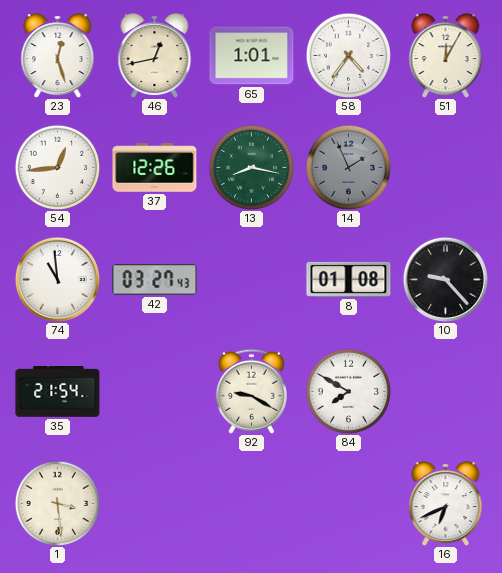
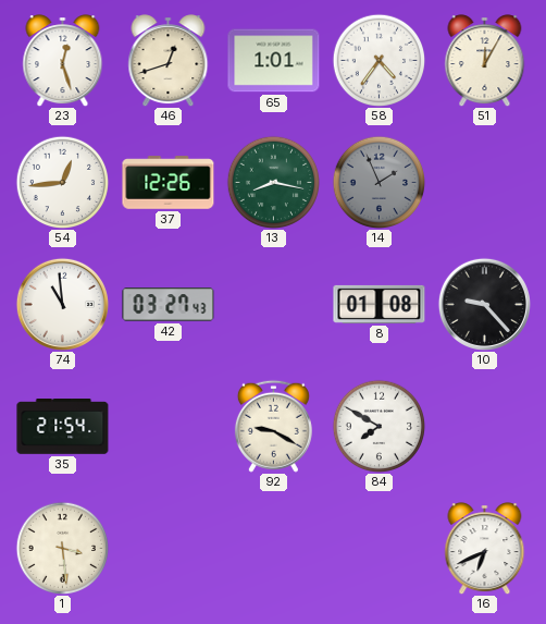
46: 12:43 -> 12:42
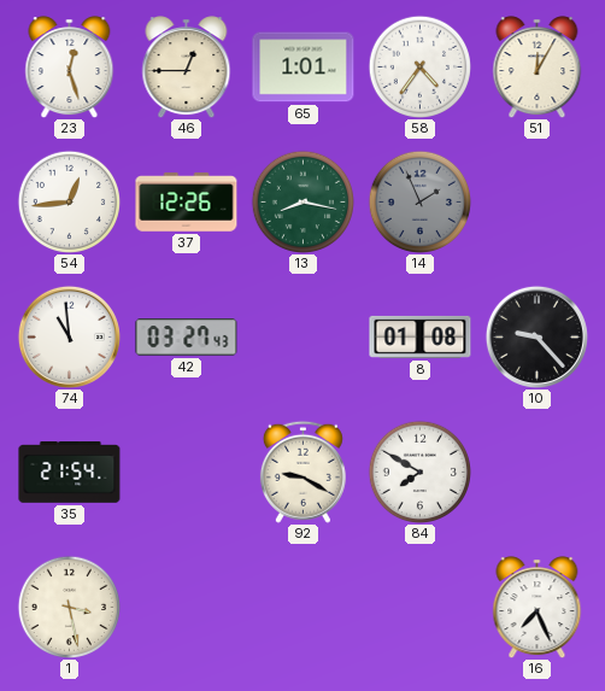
46: 12:42 -> 12:45
1: 3:29 -> 3:28
16: 6:41 -> 7:26
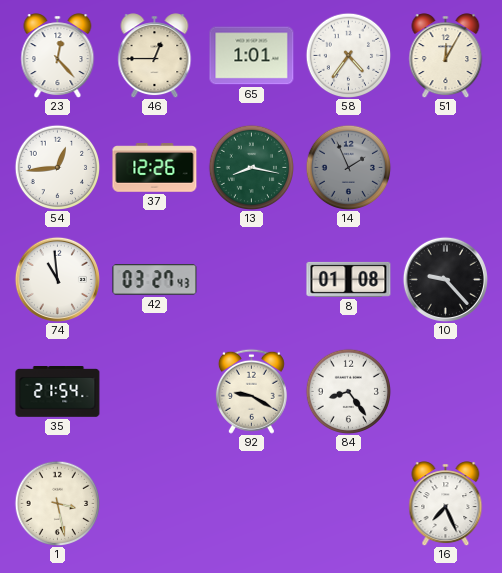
23: 12:27 -> 12:23
84: 7:50 -> 8:24
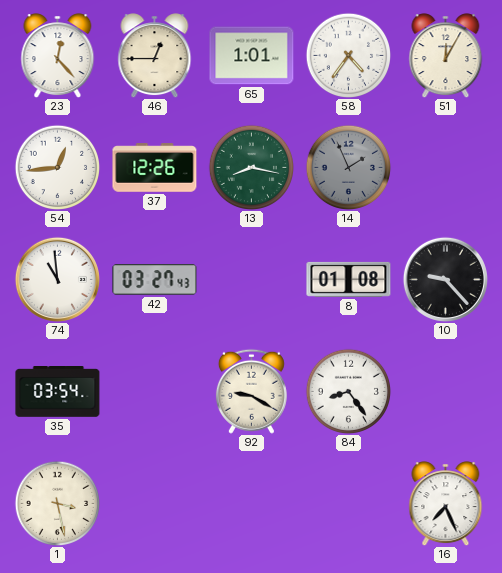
35: 21:54 -> 03:54
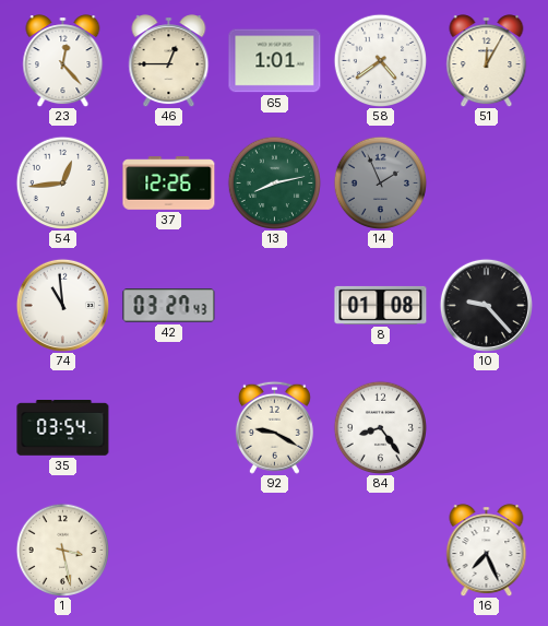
58: 4:36 -> 4:39
13: 8:17 -> 8:13
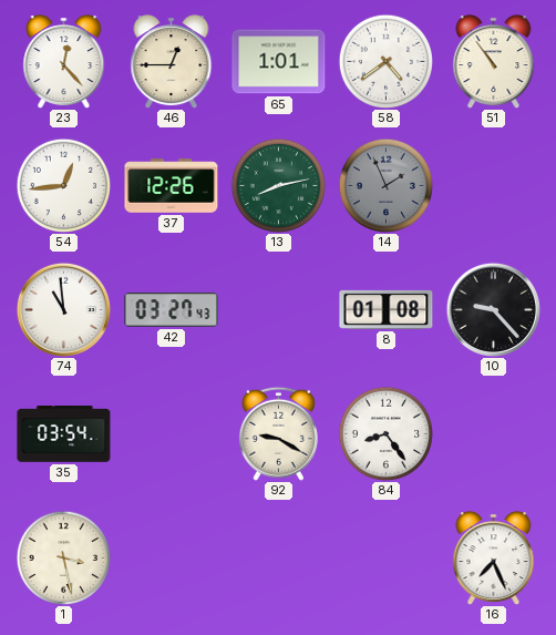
51: 12:05 -> 10:54
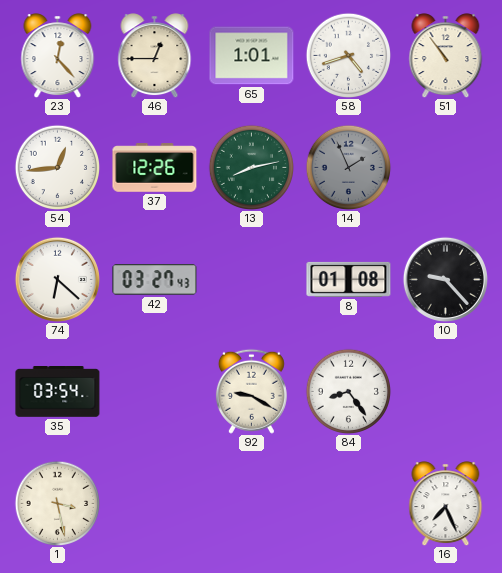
58: 4:39 -> 4:42
74: 10:59 -> 6:22
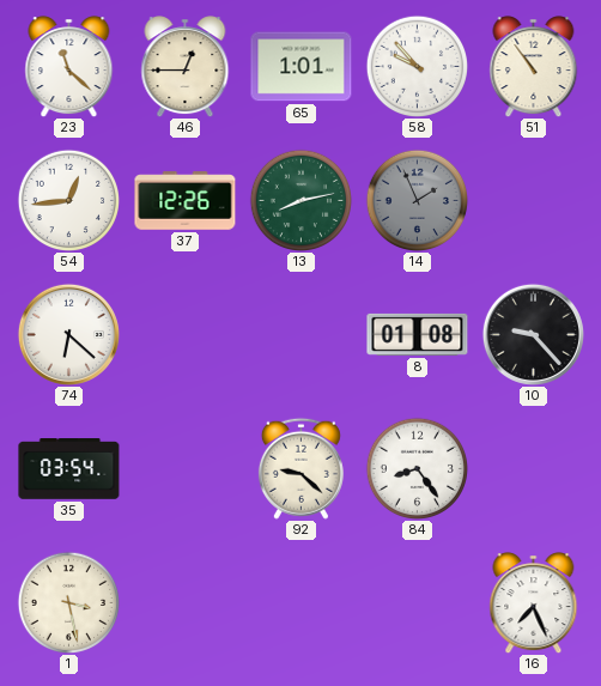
23: 12:23 -> 11:22
58: 4:42 -> 9:53
42: 03:27 -> none
92: 9:20 -> 9:22
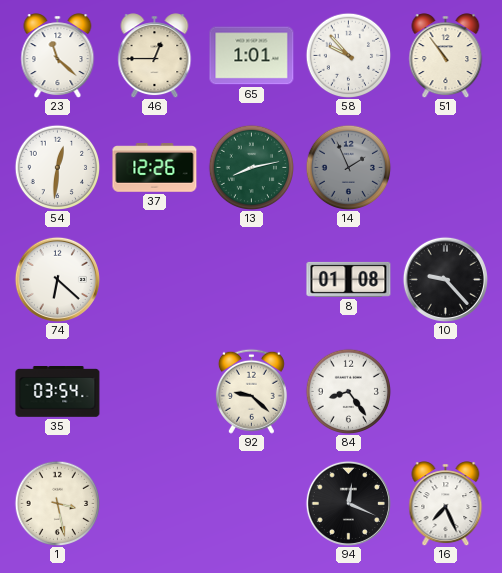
54: 12:44 -> 12:31
94: none -> 12:19
